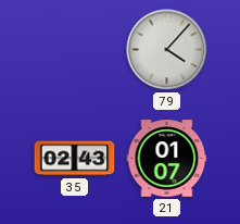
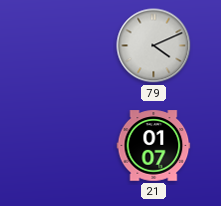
79: 4:07 -> 4:11
35: 02:43 -> none
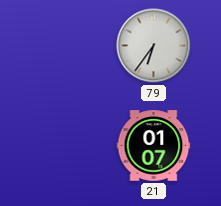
79: 4:11 -> 6:36
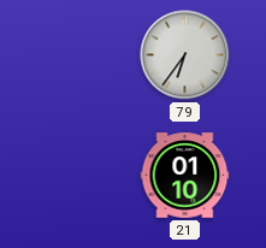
21: 01:07 -> 01:10
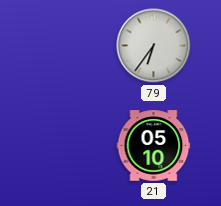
21: 01:10 -> 05:10
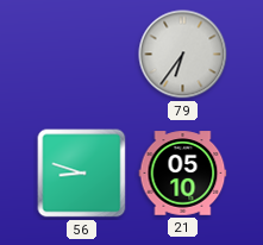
56: none -> 8:48
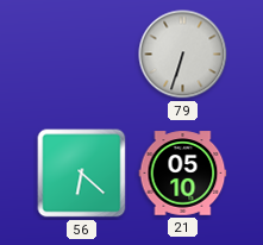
79: 6:36 -> 6:33
56: 8:48 -> 6:22
